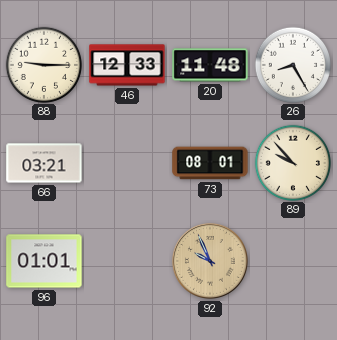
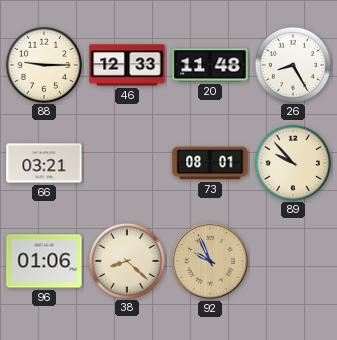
96: 01:01 -> 01:06
38: none -> 8:22
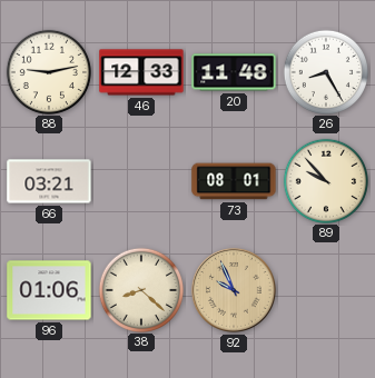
88: 9:15 -> 9:13
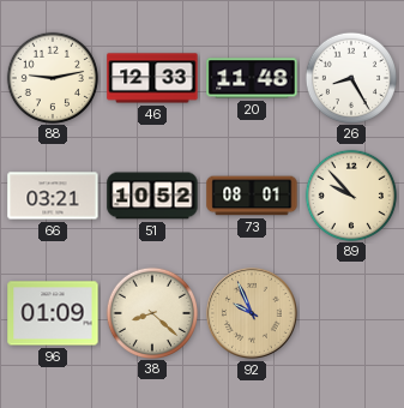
51: none -> 10:52
96: 01:06 -> 01:09
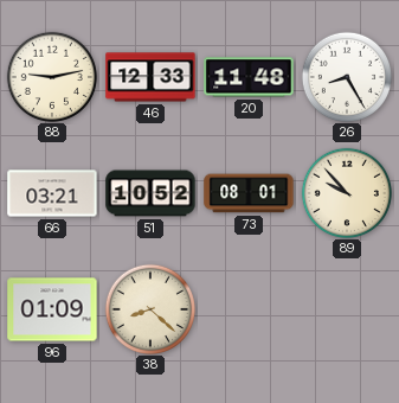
92: 9:56 -> none
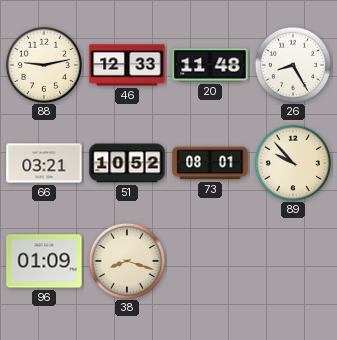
38: 8:22 -> 8:18
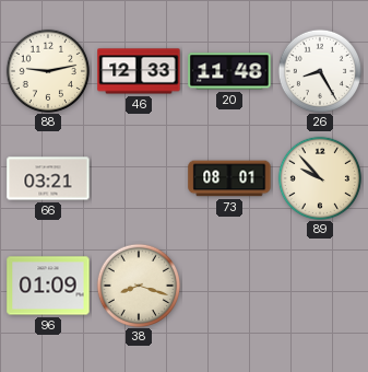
51: 10:52 -> none
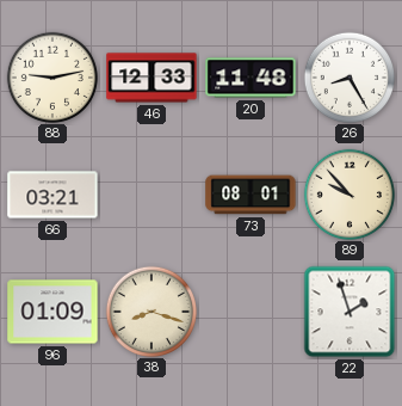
22: none -> 1:57
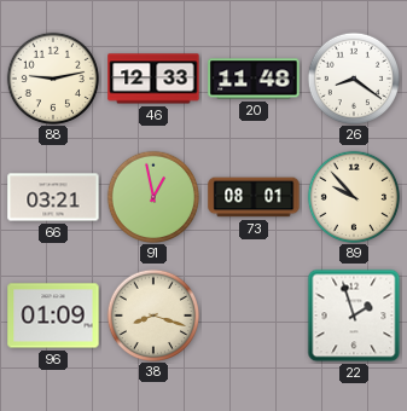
26: 8:25 -> 8:21
91: none -> 12:58
